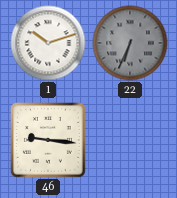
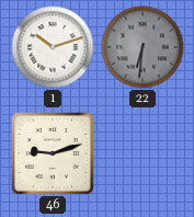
22: 6:34 -> 6:31
46: 9:16 -> 9:12
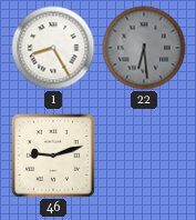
1: 10:12 -> 8:25
22: 6:31 -> 6:29
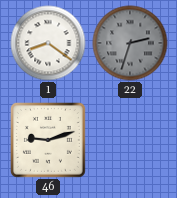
1: 8:25 -> 8:21
22: 6:29 -> 2:33
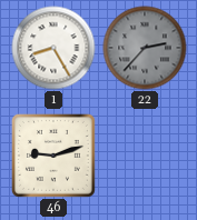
1: 8:21 -> 8:25
22: 2:33 -> 2:37
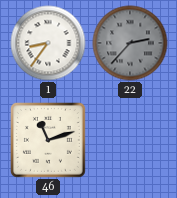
1: 8:25 -> 8:36
46: 9:12 -> 11:12
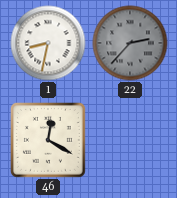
1: 8:36 -> 8:32
46: 11:12 -> 12:20
